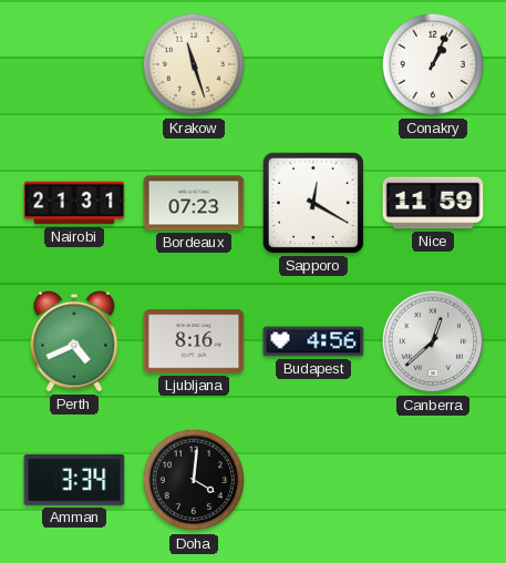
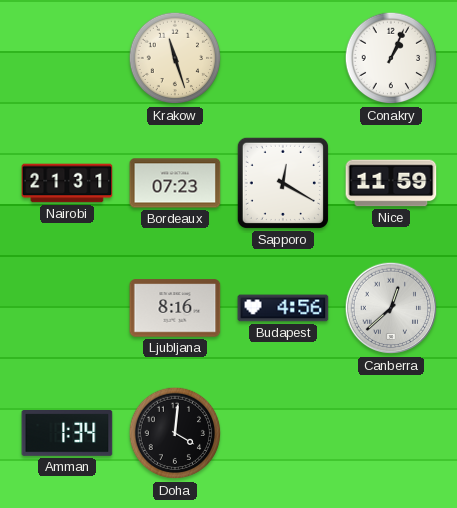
Perth: 4:41 -> none
Amman: 3:34 -> 1:34
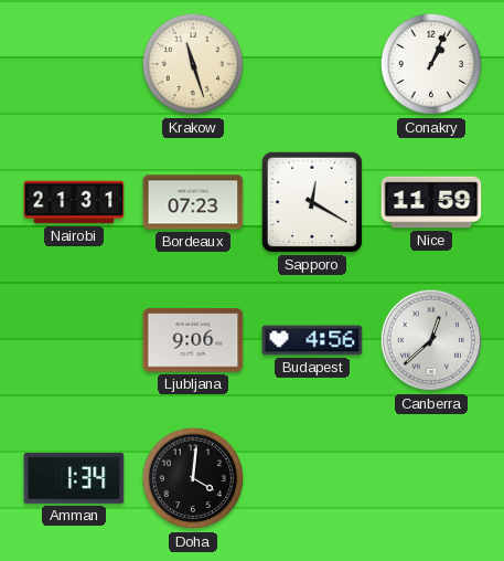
Ljubljana: 8:16 -> 9:06
